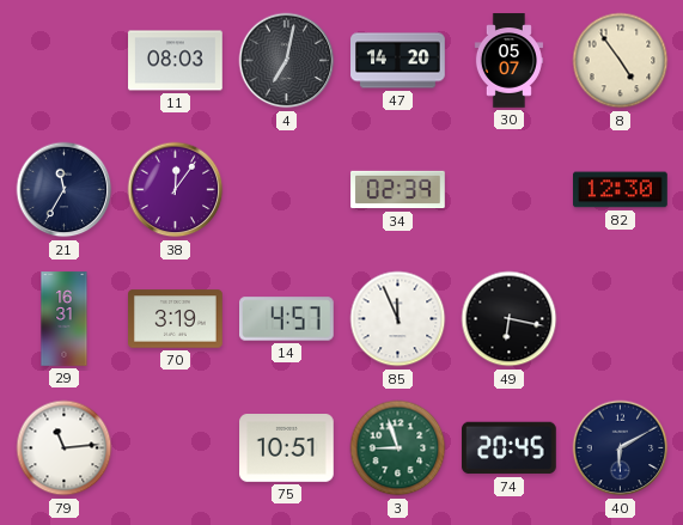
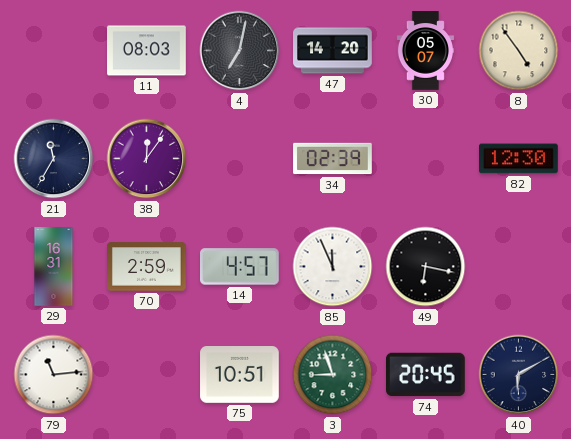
70: 3:19 -> 2:59
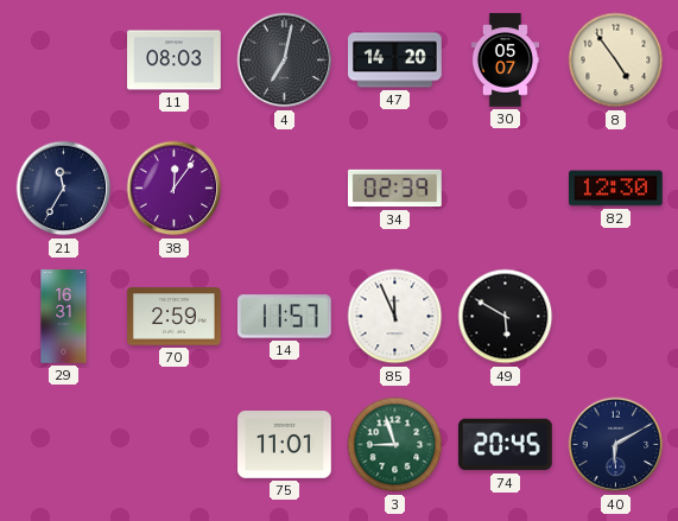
14: 4:57 -> 11:57
49: 6:17 -> 5:50
79: 11:14 -> none
75: 10:51 -> 11:01
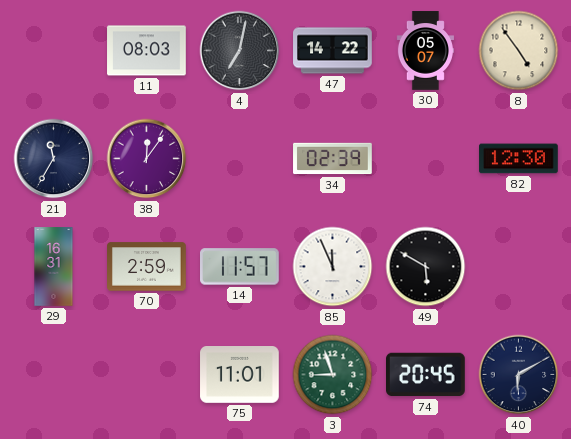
47: 14:20 -> 14:22
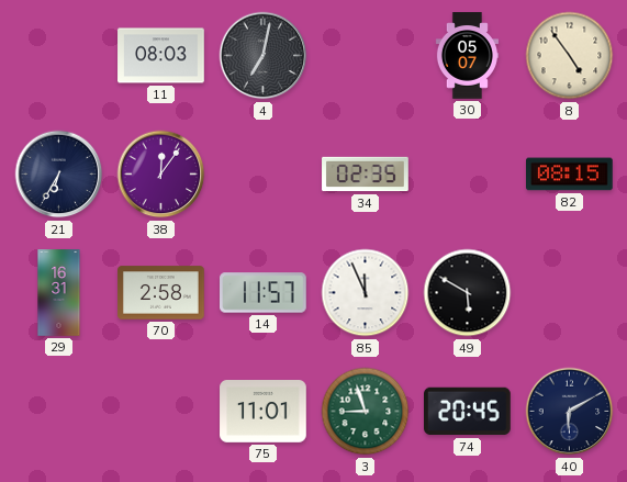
47: 14:22 -> none
21: 11:35 -> 6:35
34: 02:39 -> 02:35
82: 12:30 -> 08:15
70: 2:59 -> 2:58
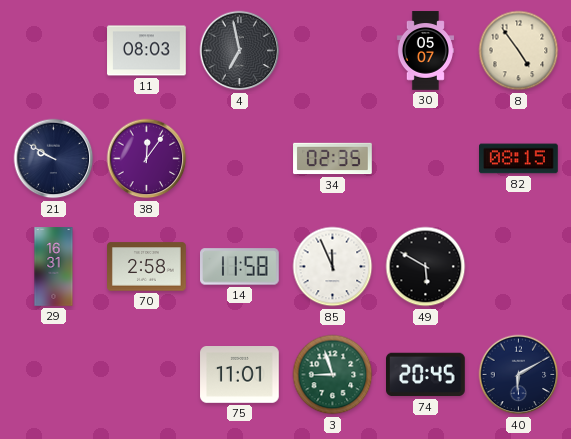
4: 7:02 -> 6:58
21: 6:35 -> 9:50
14: 11:57 -> 11:58
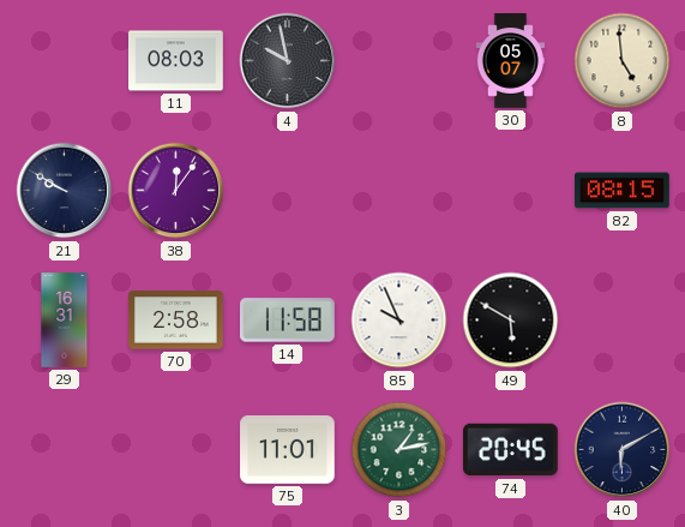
4: 6:58 -> 9:58
8: 4:54 -> 4:59
34: 02:35 -> none
85: 11:56 -> 9:56
3: 8:57 -> 1:13
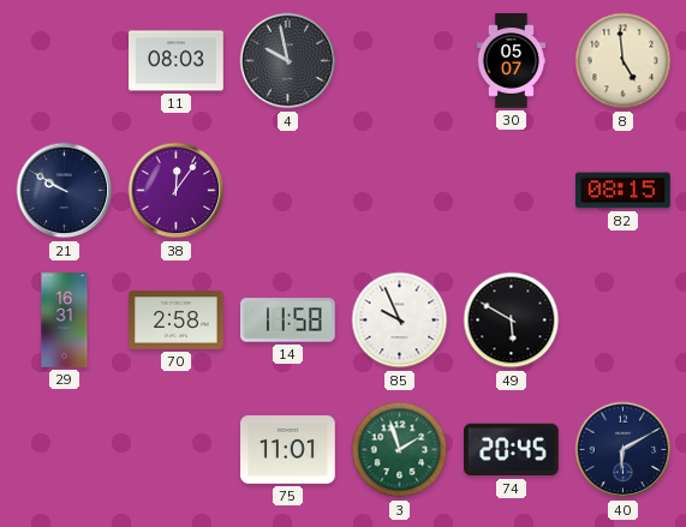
3: 1:13 -> 1:57
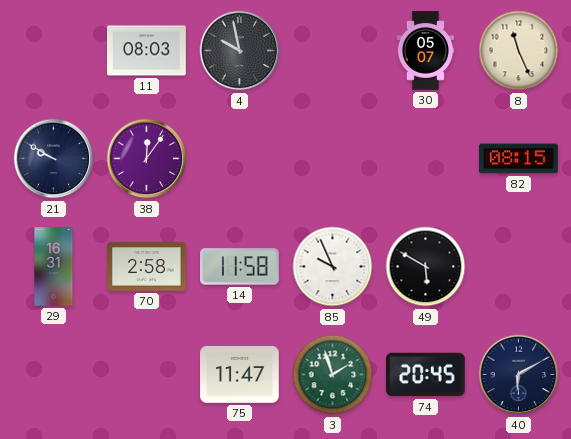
8: 4:59 -> 11:26
75: 11:01 -> 11:47
